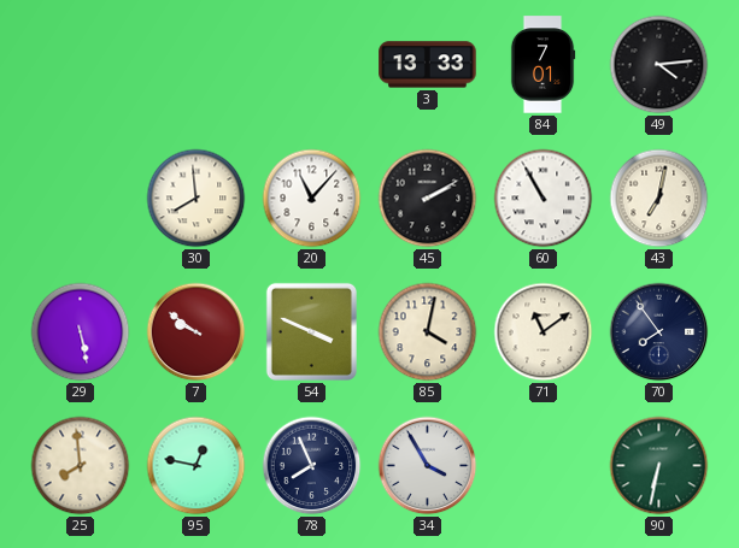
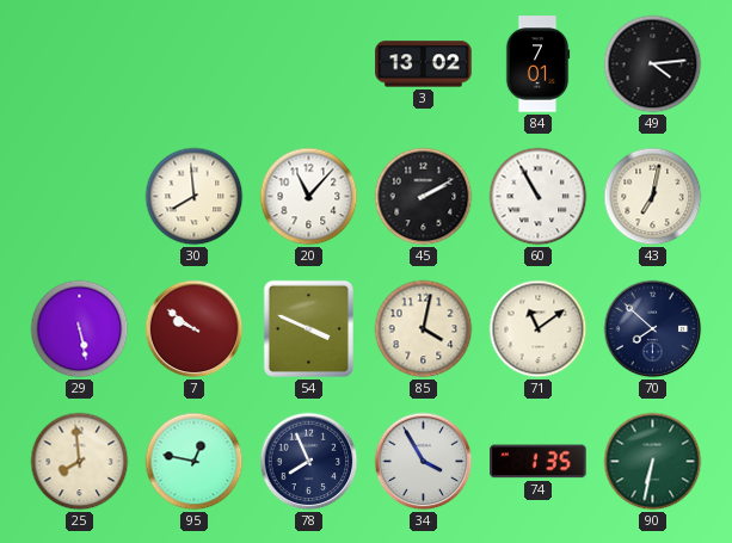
3: 13:33 -> 13:02
70: 7:54 -> 7:52
74: none -> 1:35
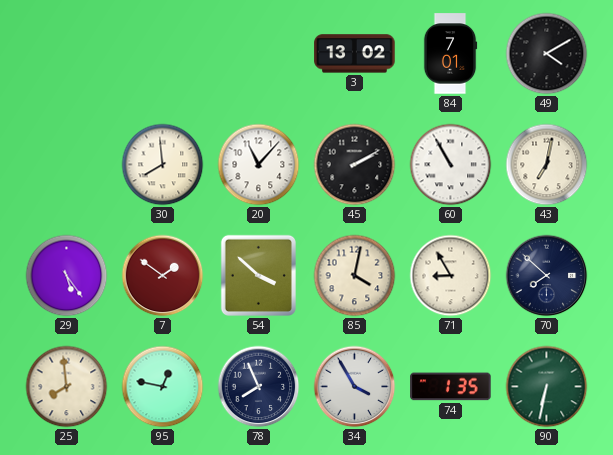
49: 4:14 -> 4:10
29: 5:28 -> 5:24
7: 9:51 -> 1:51
54: 3:49 -> 3:52
71: 11:09 -> 8:55
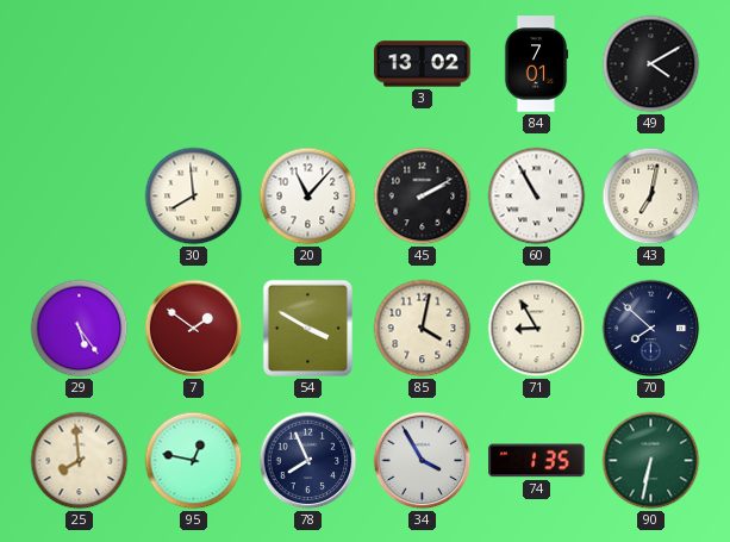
54: 3:52 -> 3:50
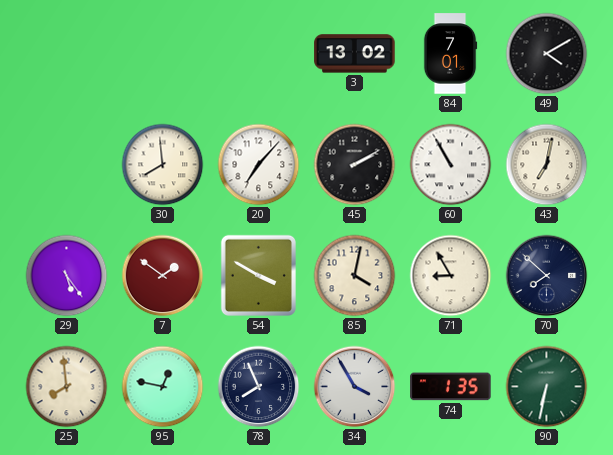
20: 11:07 -> 7:07
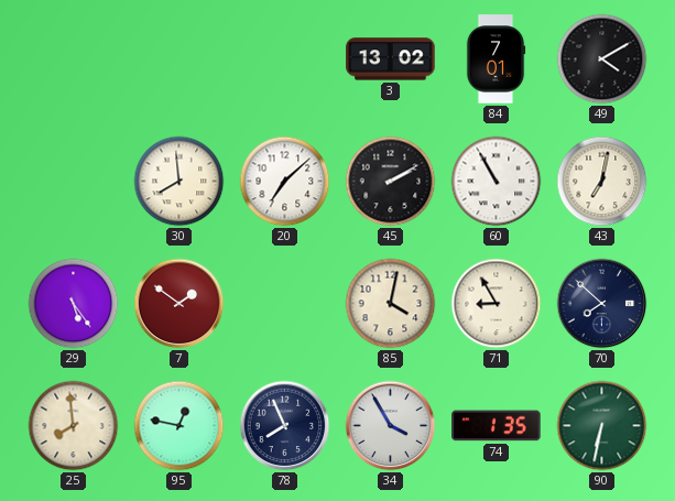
20: 7:07 -> 7:08
54: 3:50 -> none
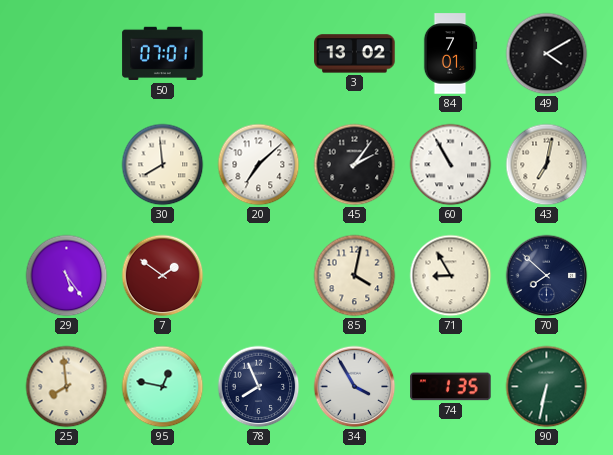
50: none -> 07:01
45: 2:10 -> 2:06
